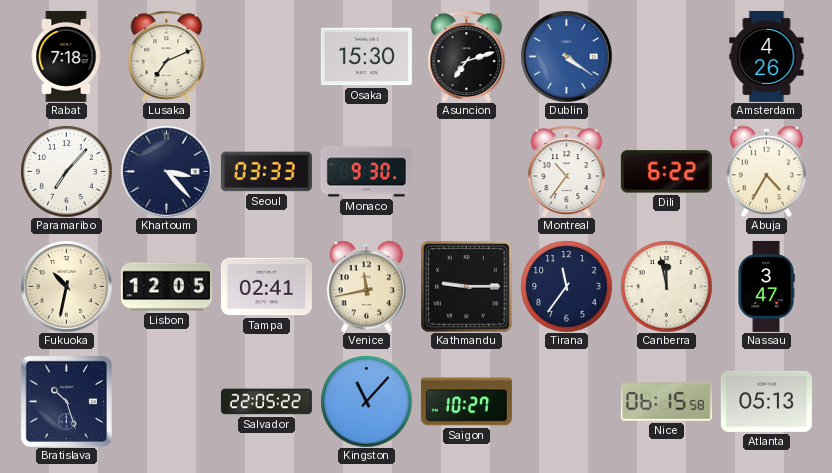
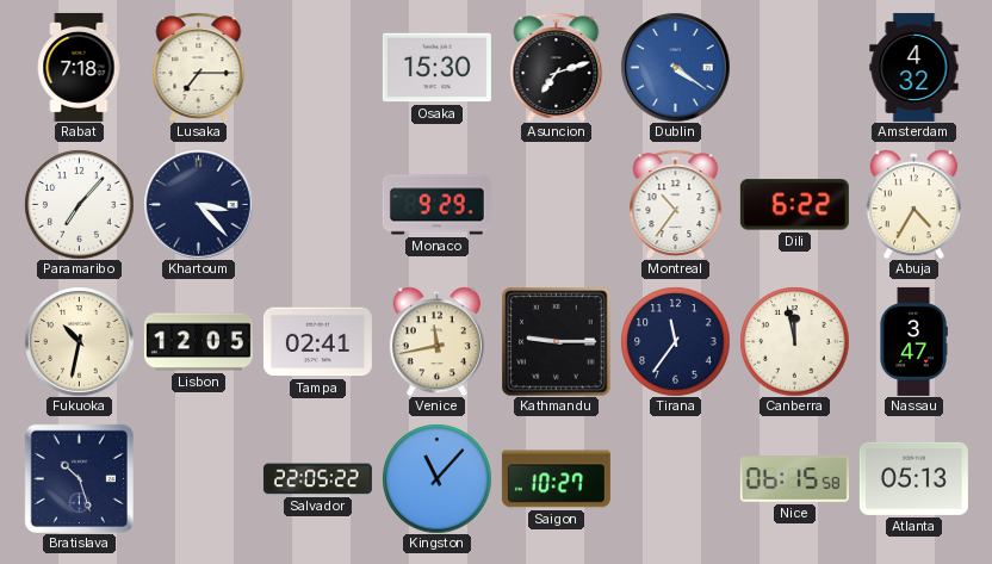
Lusaka: 7:11 -> 7:15
Amsterdam: 4:26 -> 4:32
Seoul: 03:33 -> none
Monaco: 9:30 -> 9:29
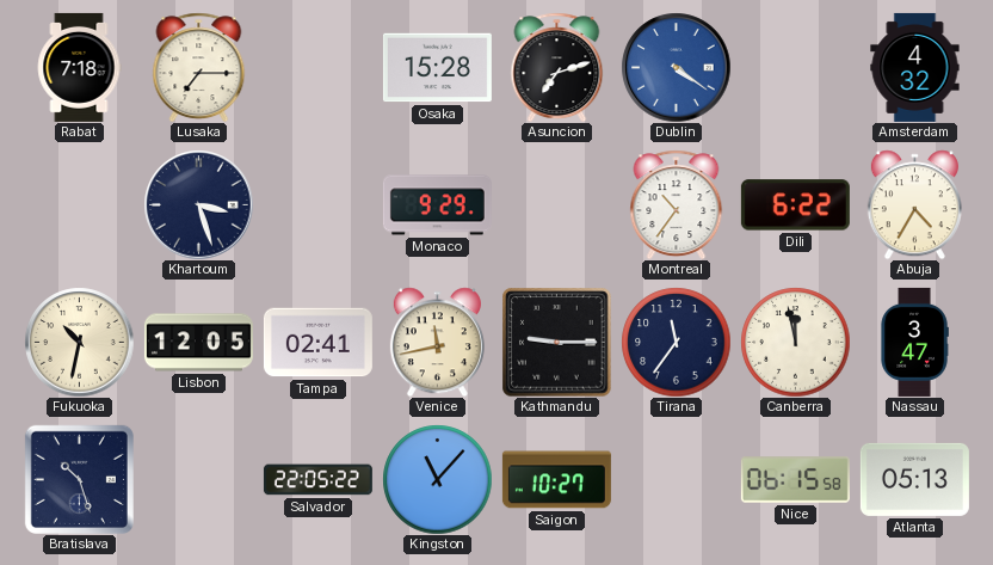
Osaka: 15:30 -> 15:28
Paramaribo: 7:07 -> none
Khartoum: 3:23 -> 3:27
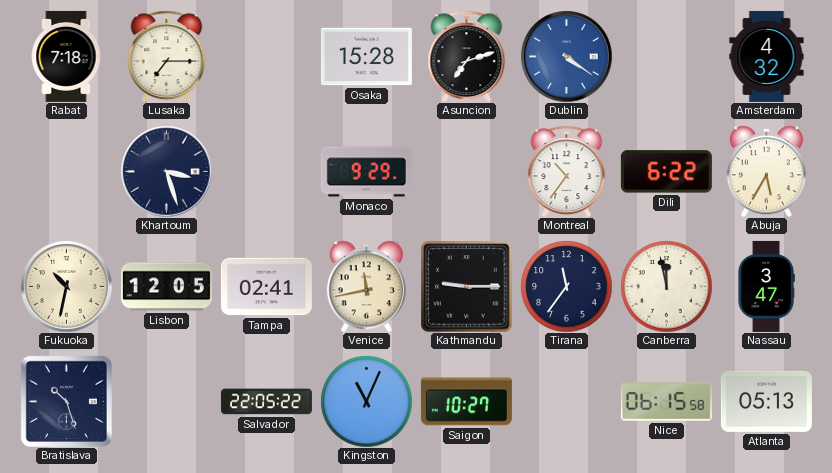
Abuja: 4:35 -> 5:35
Kingston: 11:07 -> 11:04
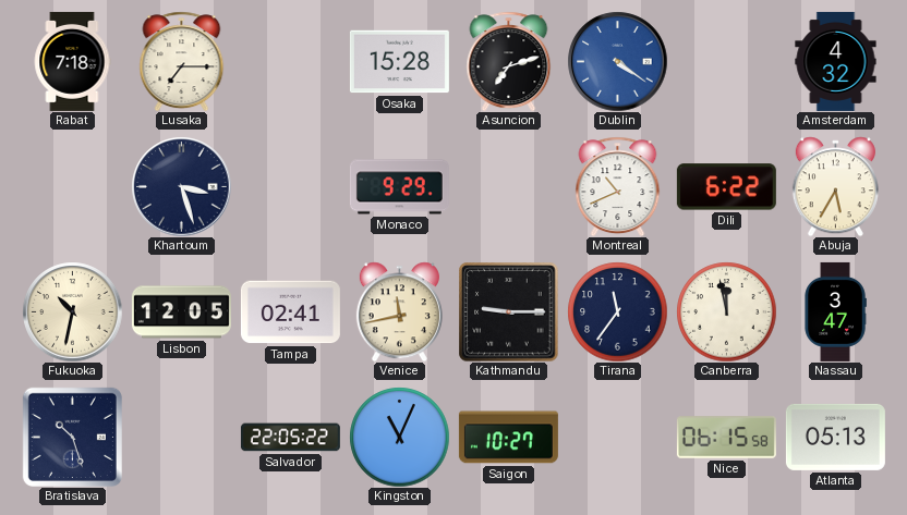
Montreal: 10:36 -> 10:41
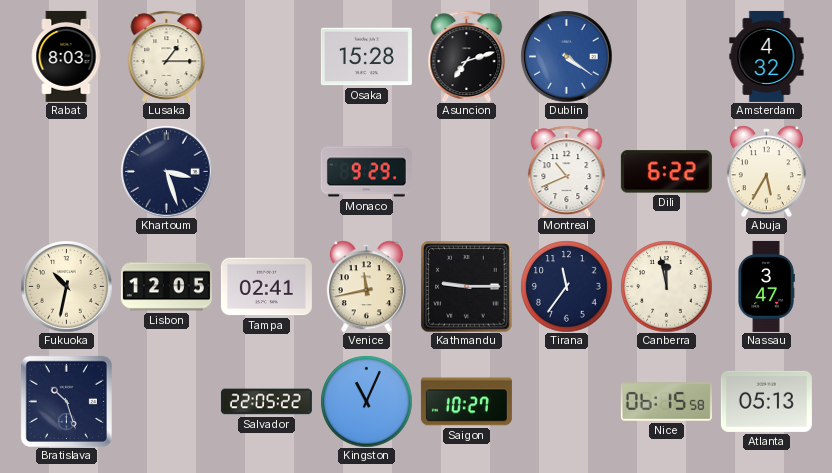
Rabat: 7:18 -> 8:03
Lusaka: 7:15 -> 1:15
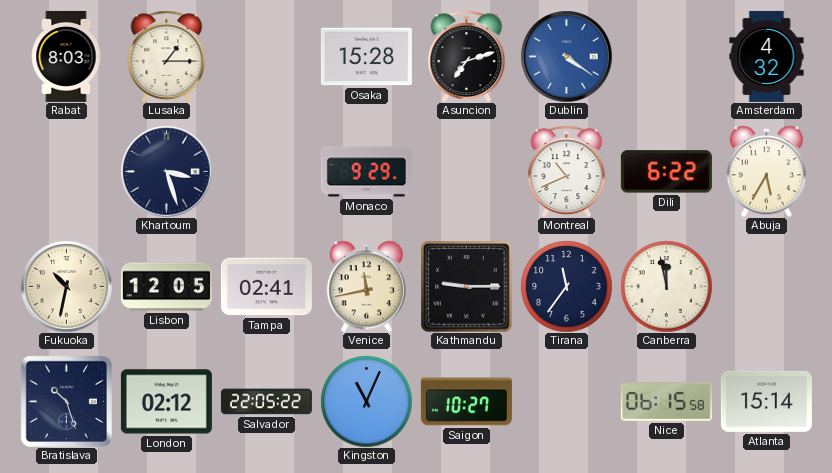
Nassau: 3:47 -> none
London: none -> 02:12
Atlanta: 05:13 -> 15:14
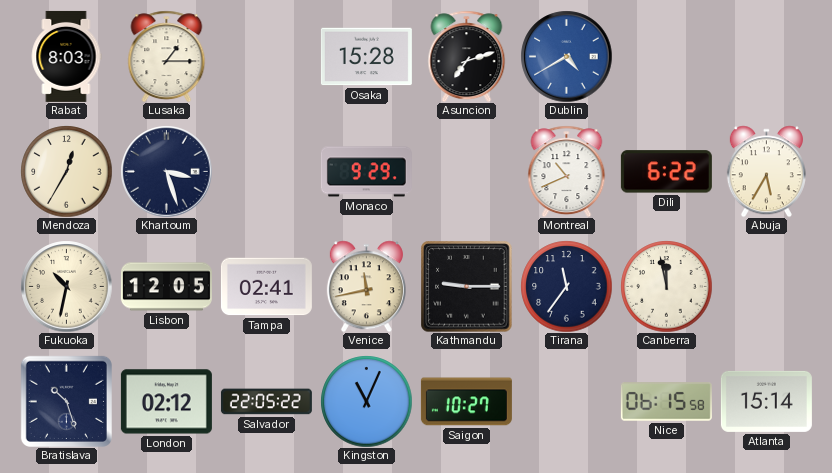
Dublin: 4:21 -> 4:40
Amsterdam: 4:32 -> none
Mendoza: none -> 12:35
